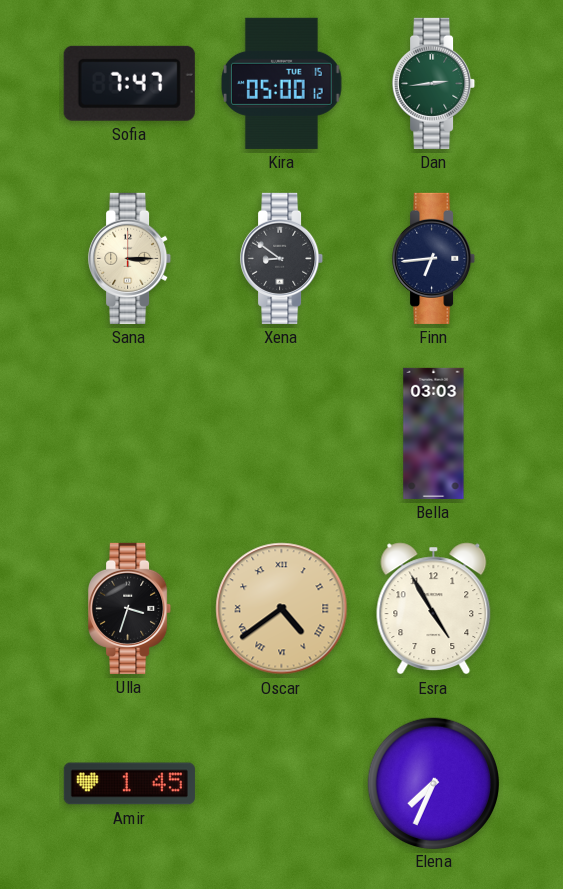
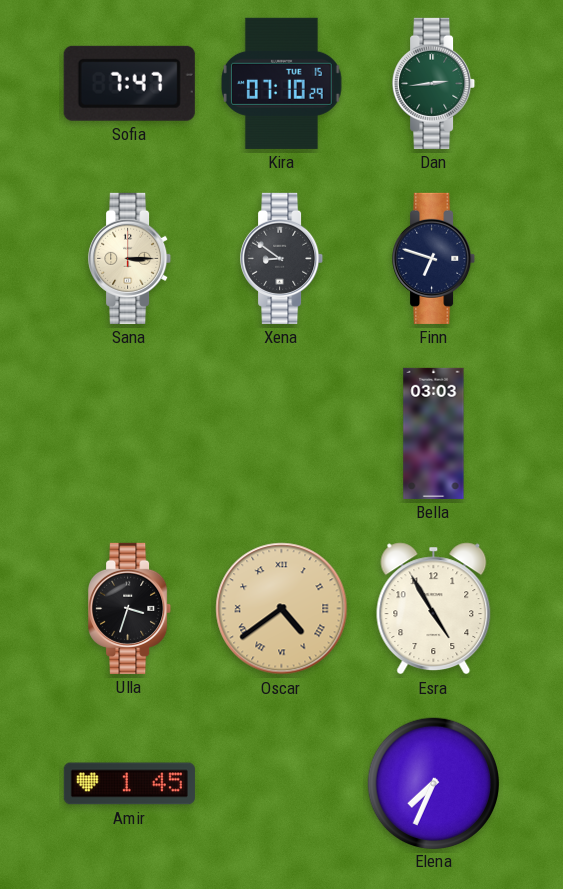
Kira: 05:00 -> 07:10
Finn: 6:44 -> 6:48
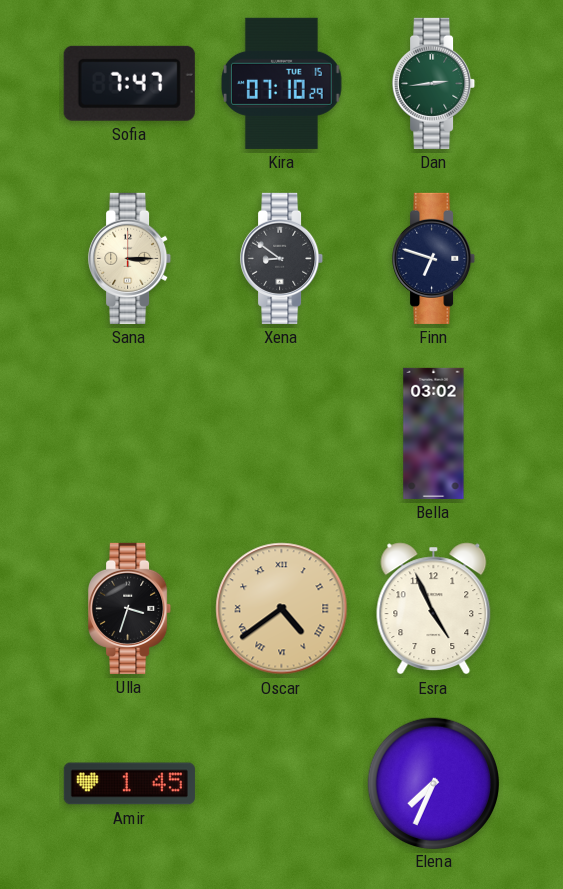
Bella: 03:03 -> 03:02
Esra: 4:55 -> 4:56
